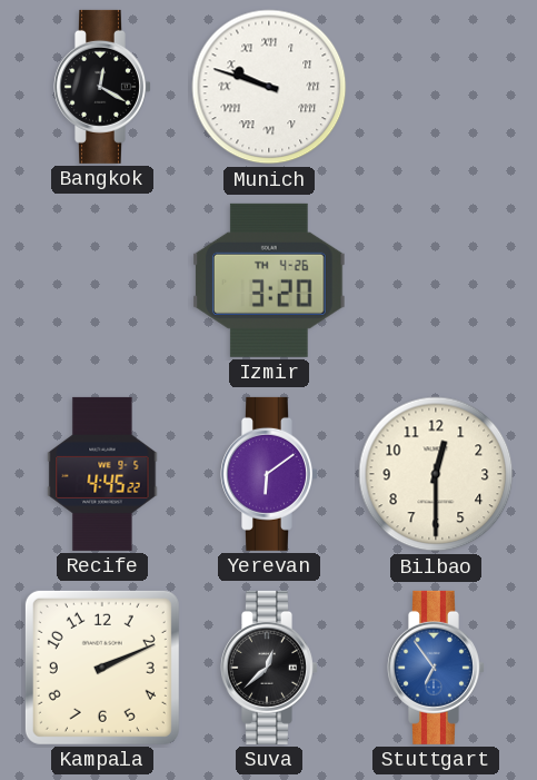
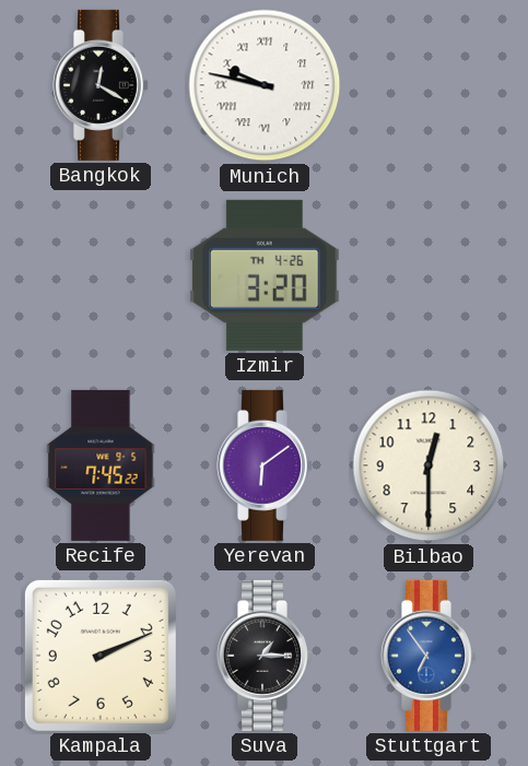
Munich: 9:48 -> 9:47
Recife: 4:45 -> 7:45
Suva: 12:38 -> 1:15
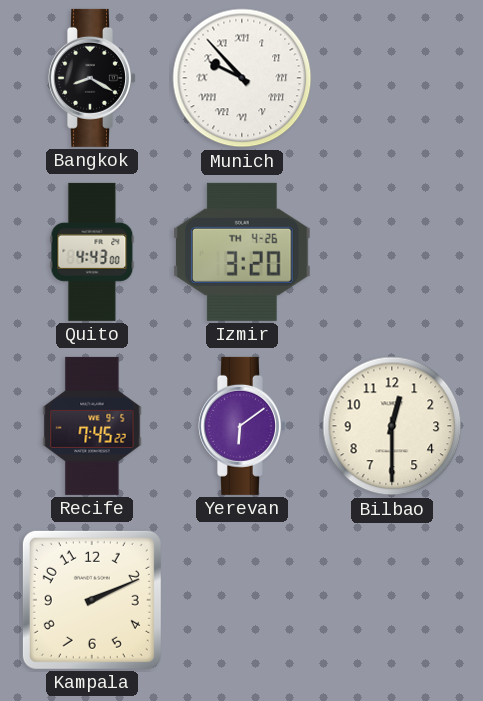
Bangkok: 12:20 -> 8:20
Munich: 9:47 -> 9:53
Quito: none -> 4:43
Suva: 1:15 -> none
Stuttgart: 6:54 -> none
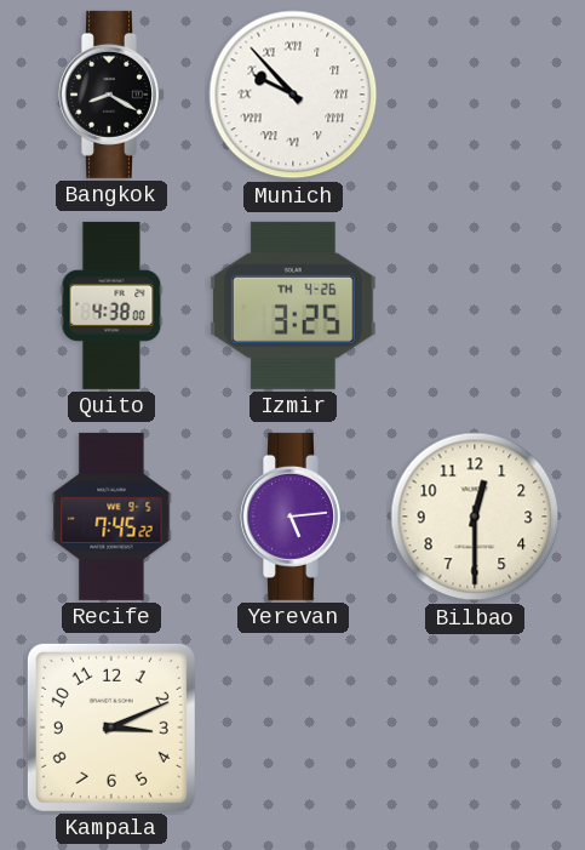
Quito: 4:43 -> 4:38
Izmir: 3:20 -> 3:25
Yerevan: 6:09 -> 5:14
Kampala: 2:11 -> 3:11
